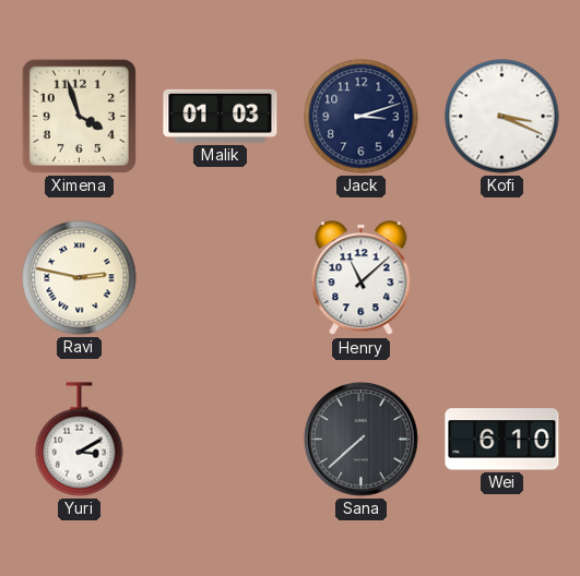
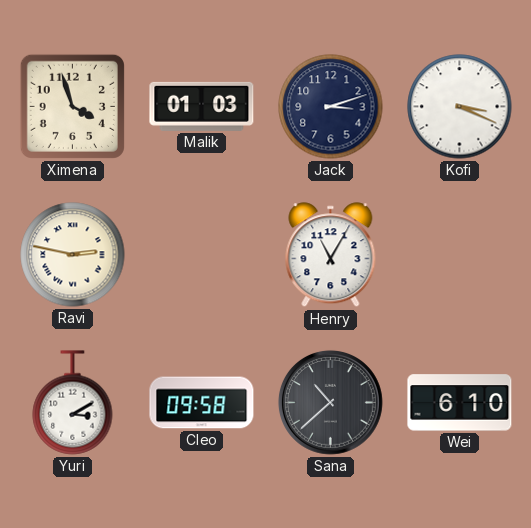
Henry: 11:08 -> 11:05
Cleo: none -> 09:58
Sana: 7:38 -> 10:38
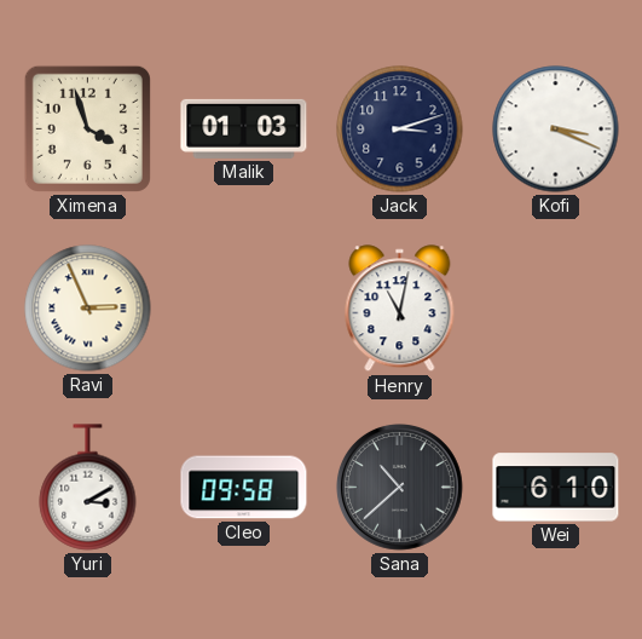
Ravi: 2:47 -> 2:56
Henry: 11:05 -> 11:02
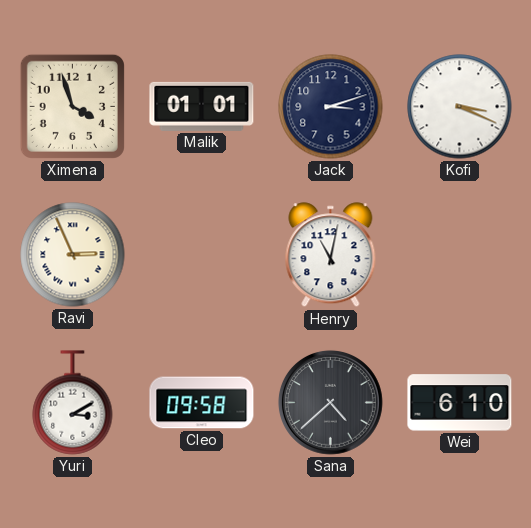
Malik: 01:03 -> 01:01
Sana: 10:38 -> 4:38
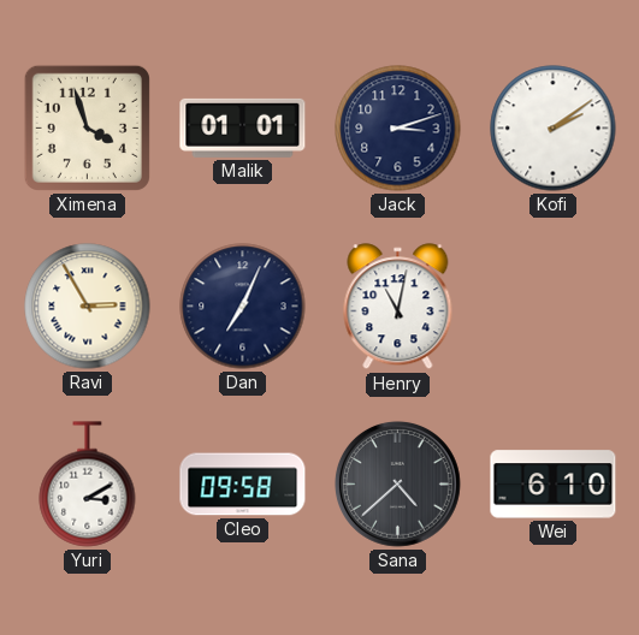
Kofi: 3:19 -> 2:09
Ravi: 2:56 -> 2:55
Dan: none -> 7:04
